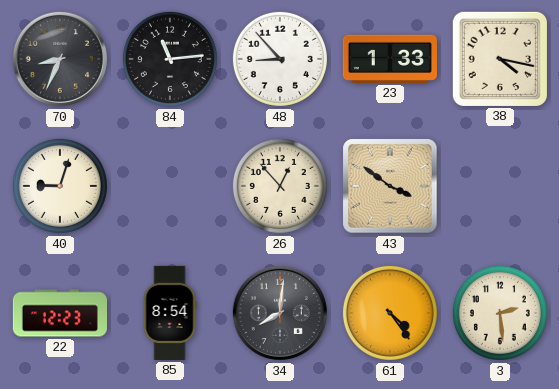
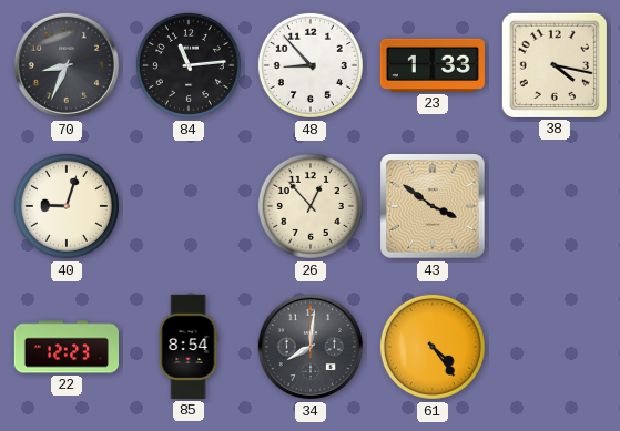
3: 2:29 -> none
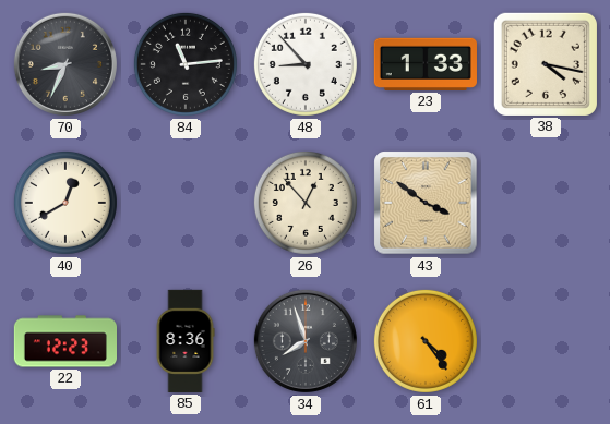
40: 9:03 -> 12:40
85: 8:54 -> 8:36
34: 8:01 -> 7:57
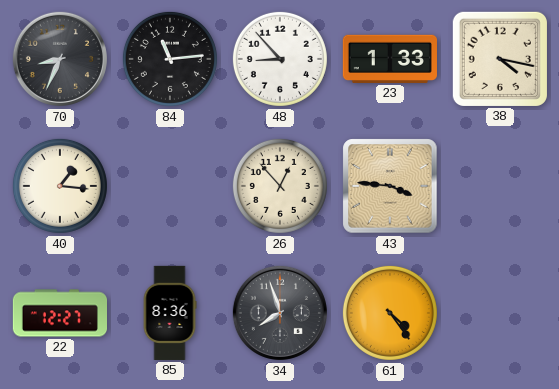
40: 12:40 -> 1:16
43: 3:51 -> 3:46
22: 12:23 -> 12:27
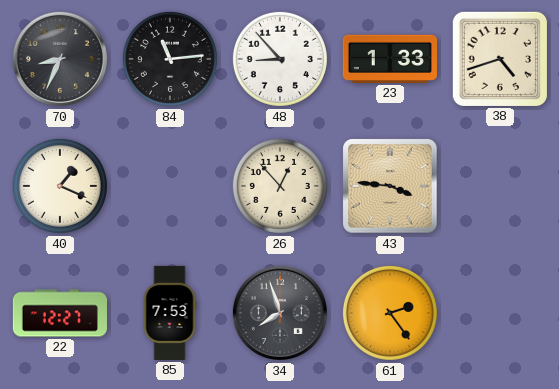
38: 4:17 -> 4:42
40: 1:16 -> 1:19
85: 8:36 -> 7:53
61: 4:24 -> 2:24
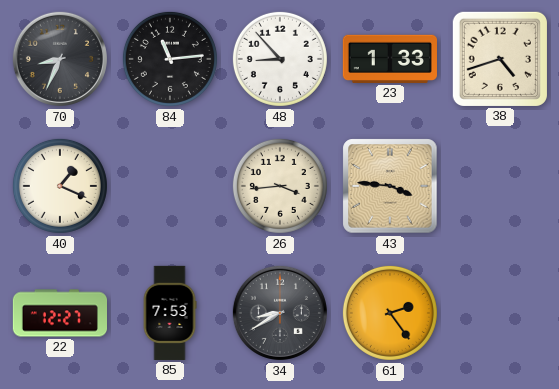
26: 12:53 -> 3:44
34: 7:57 -> 8:40
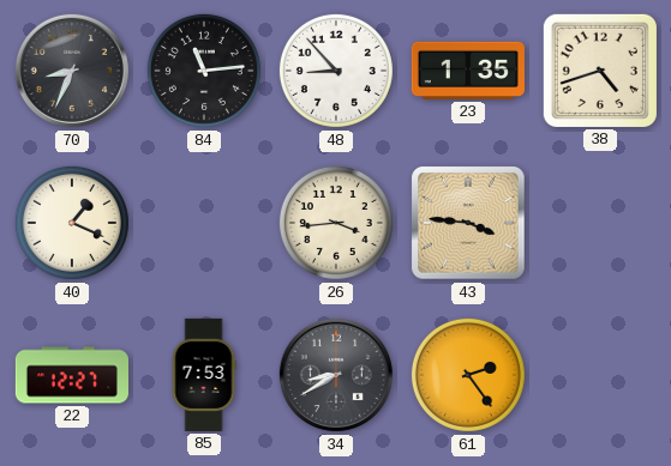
23: 1:33 -> 1:35
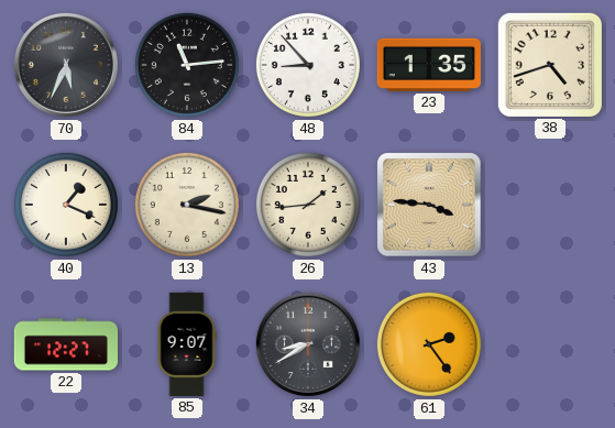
70: 8:34 -> 5:34
13: none -> 2:17
26: 3:44 -> 1:44
85: 7:53 -> 9:07
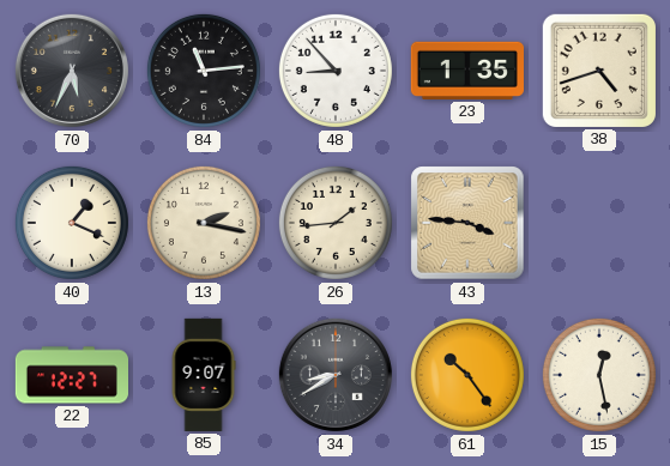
61: 2:24 -> 10:24
15: none -> 12:28
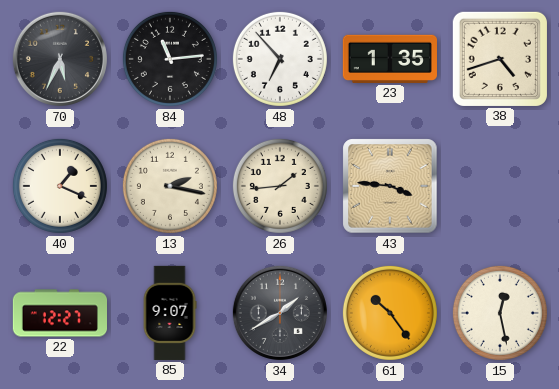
48: 8:53 -> 6:53
34: 8:40 -> 1:40
